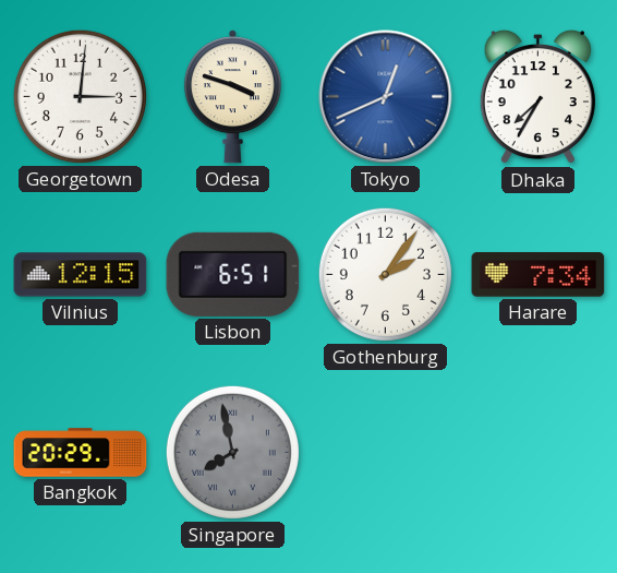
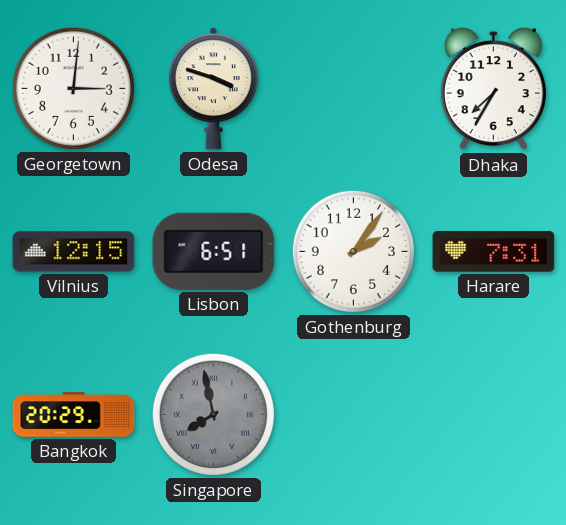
Tokyo: 12:41 -> none
Harare: 7:34 -> 7:31
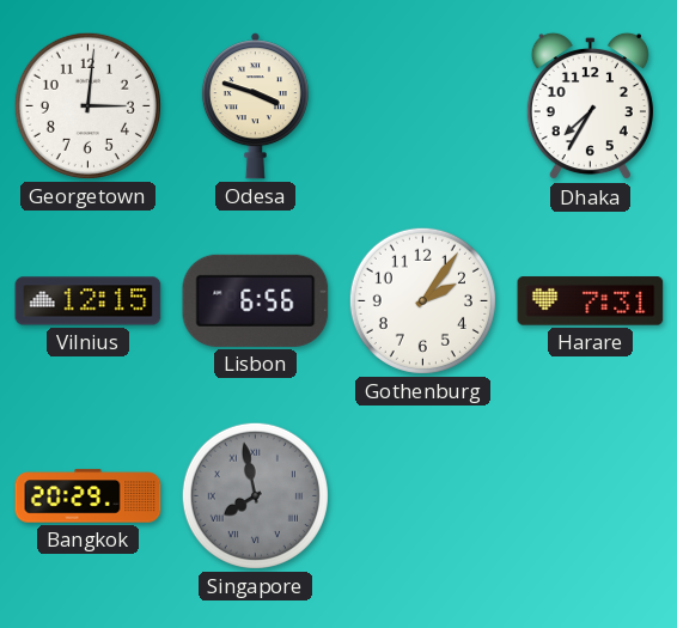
Lisbon: 6:51 -> 6:56
